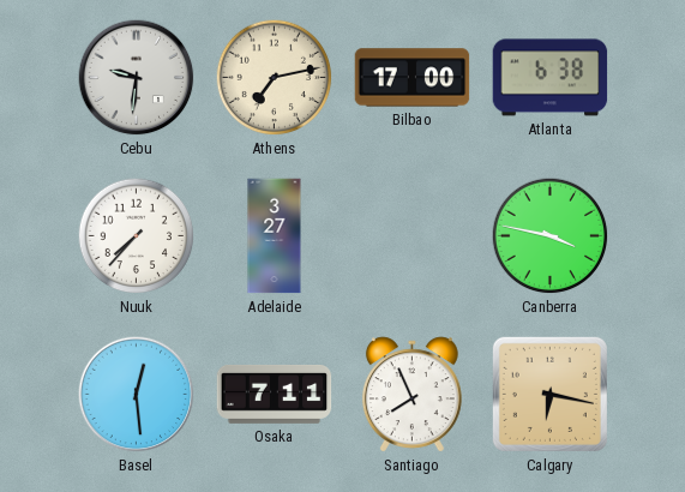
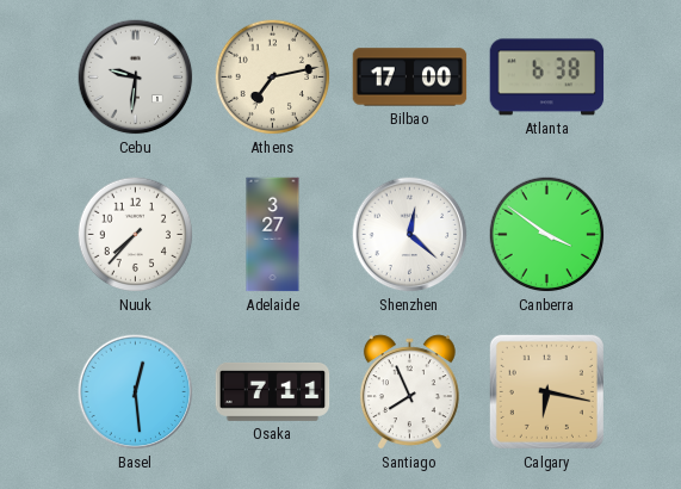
Shenzhen: none -> 12:22
Canberra: 3:47 -> 3:51
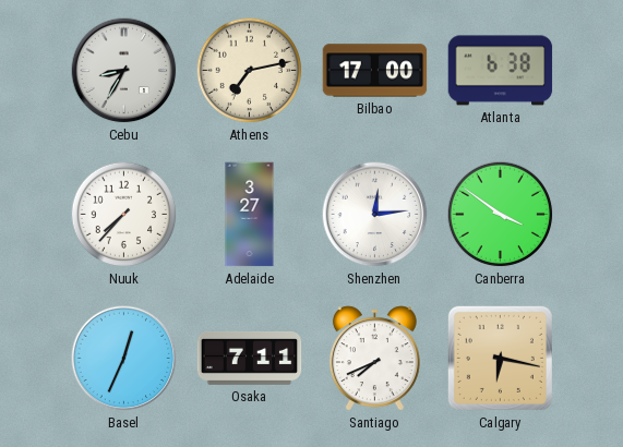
Cebu: 9:31 -> 8:35
Shenzhen: 12:22 -> 12:14
Basel: 12:29 -> 12:34
Santiago: 7:56 -> 7:41
